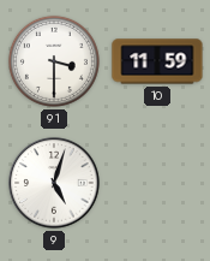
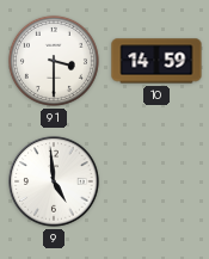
10: 11:59 -> 14:59
9: 5:03 -> 4:59
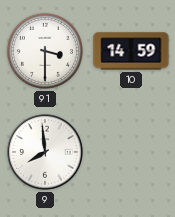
9: 4:59 -> 7:59
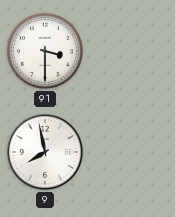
10: 14:59 -> none
9: 7:59 -> 7:58
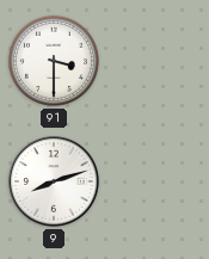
9: 7:58 -> 8:12
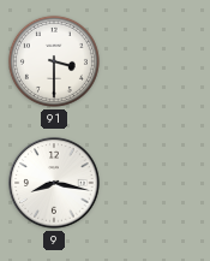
9: 8:12 -> 8:17
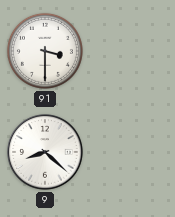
9: 8:17 -> 8:22
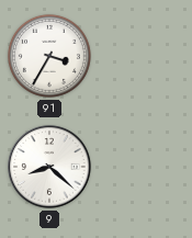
91: 3:30 -> 3:35
